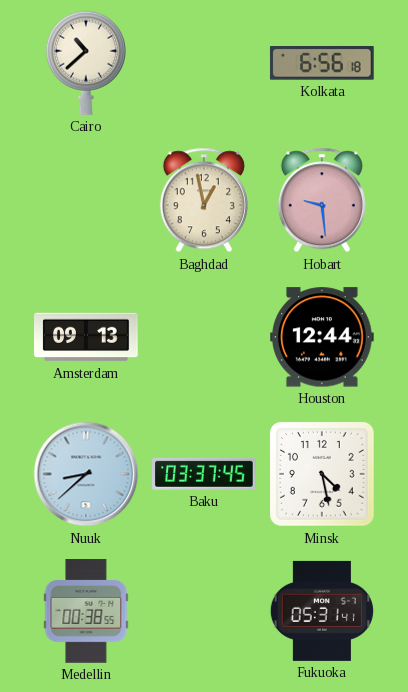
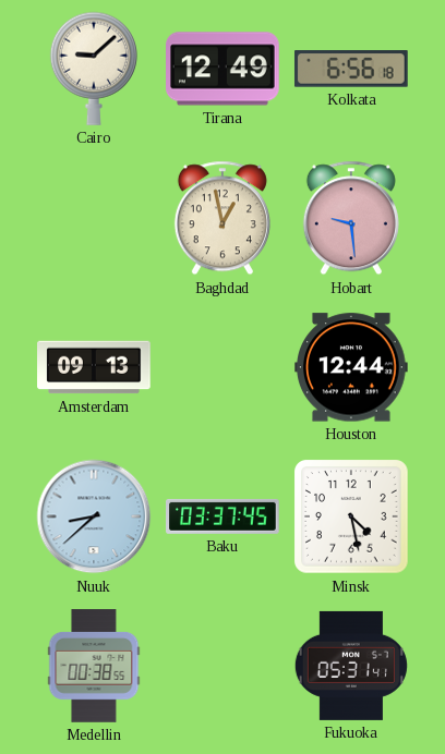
Cairo: 10:38 -> 9:08
Tirana: none -> 12:49
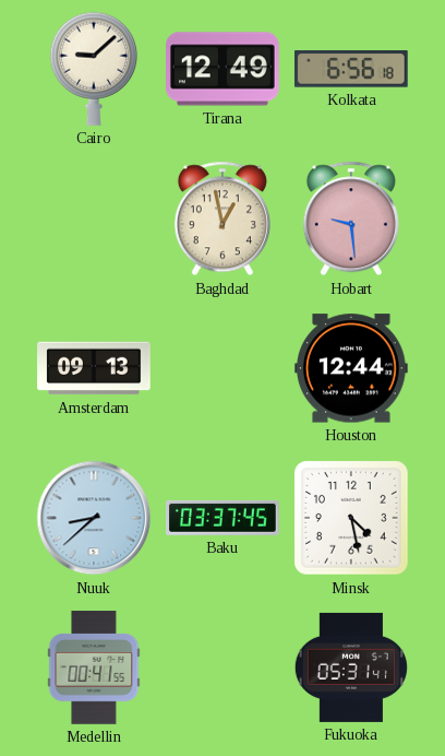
Medellin: 00:38 -> 00:41
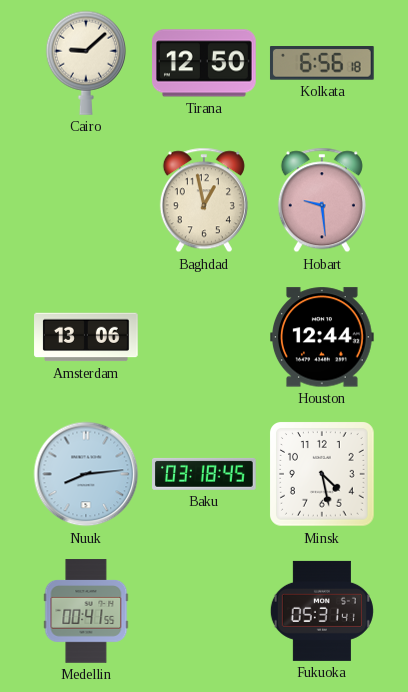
Tirana: 12:49 -> 12:50
Amsterdam: 09:13 -> 13:06
Nuuk: 8:38 -> 8:14
Baku: 03:37 -> 03:18
